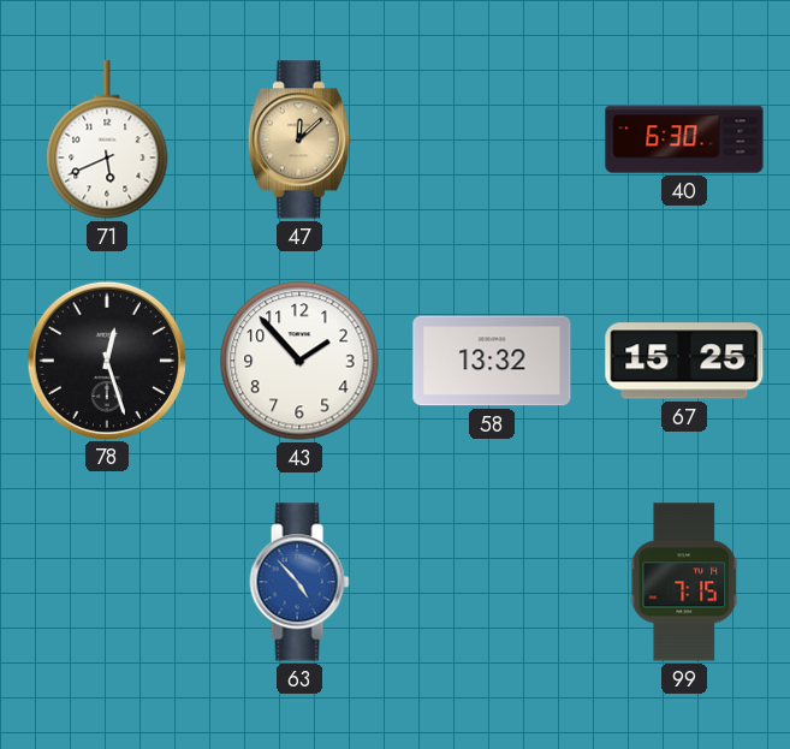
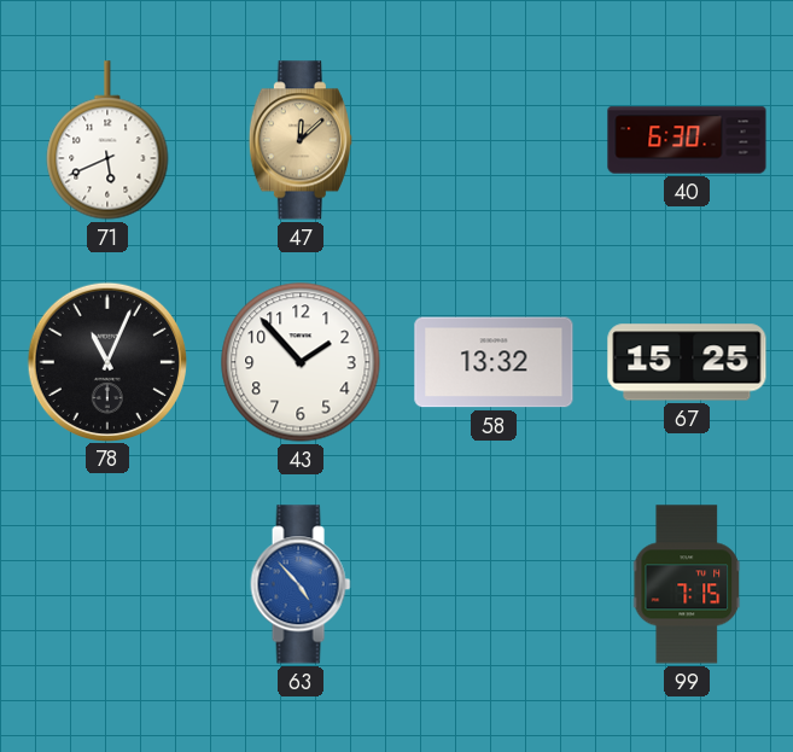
78: 12:27 -> 11:04
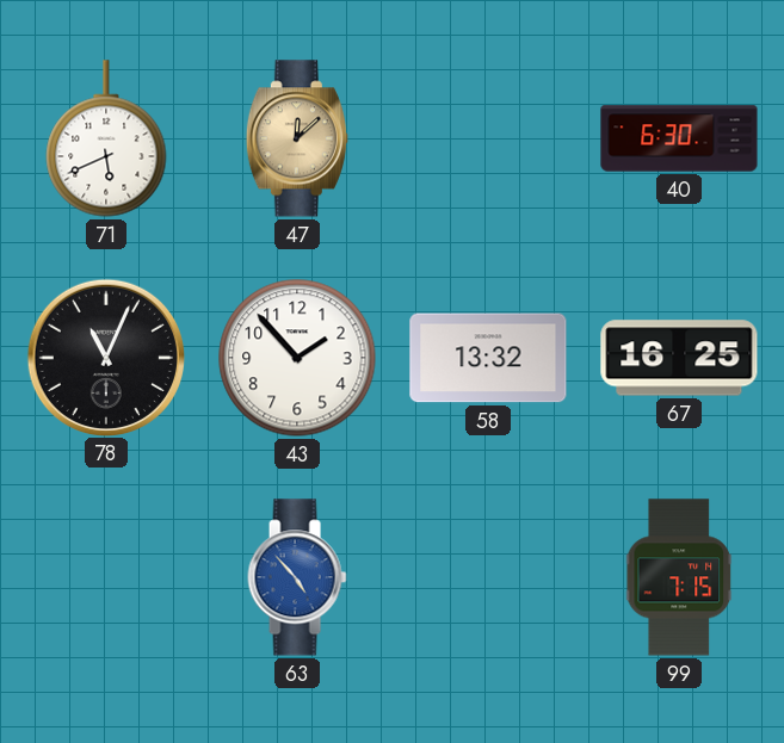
67: 15:25 -> 16:25
